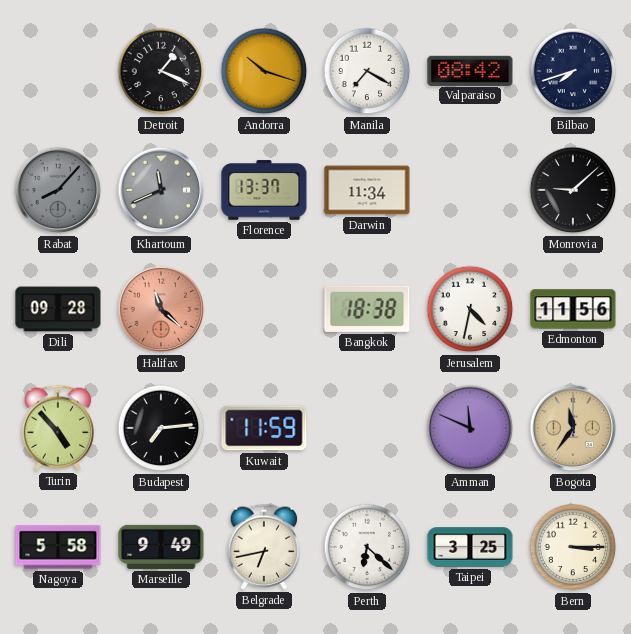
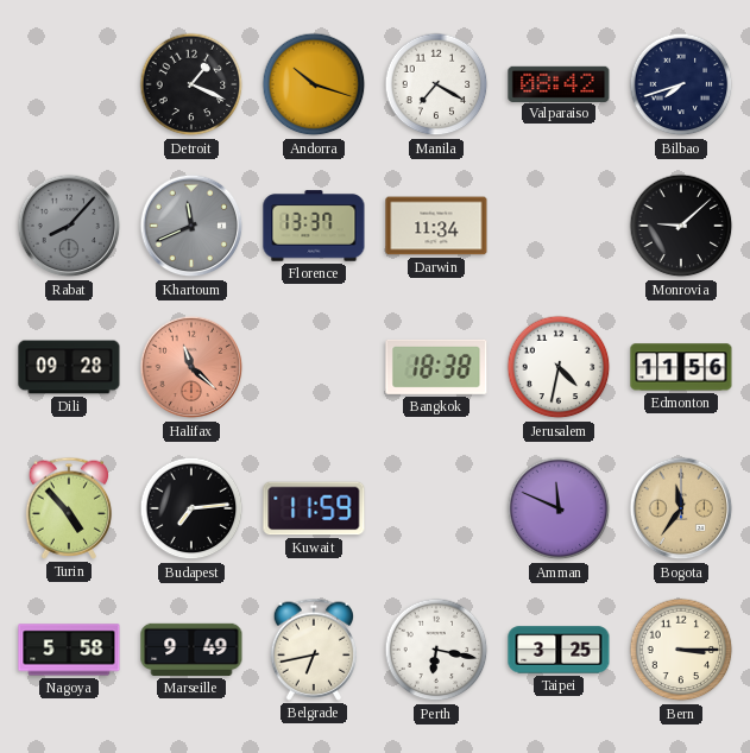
Perth: 6:22 -> 6:17
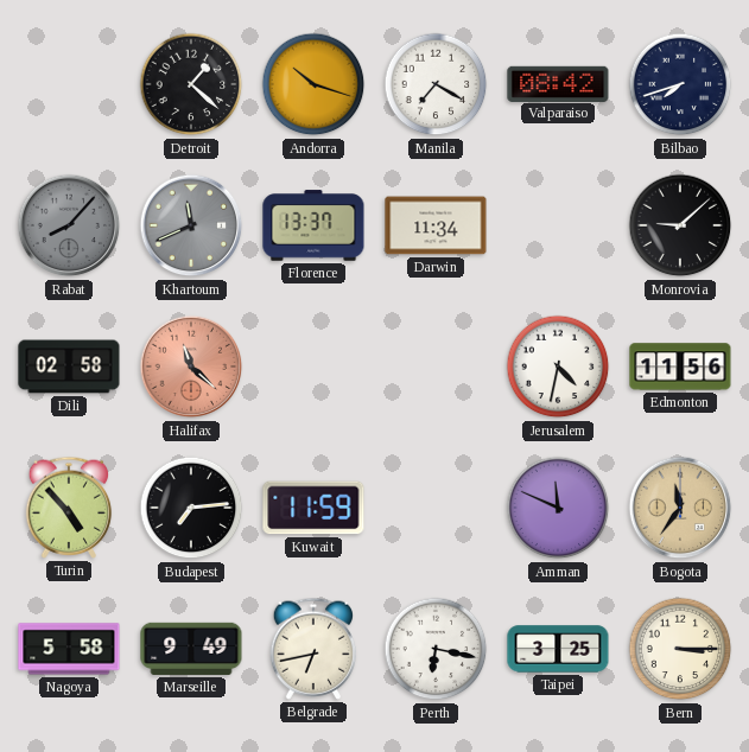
Detroit: 1:19 -> 1:22
Dili: 09:28 -> 02:58
Bangkok: 18:38 -> none
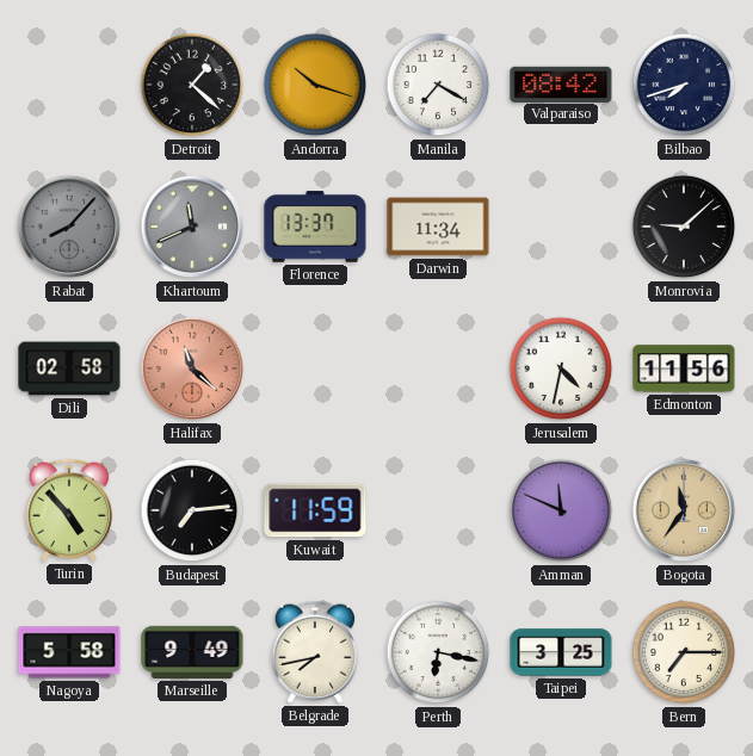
Belgrade: 6:43 -> 7:43
Bern: 3:15 -> 7:15
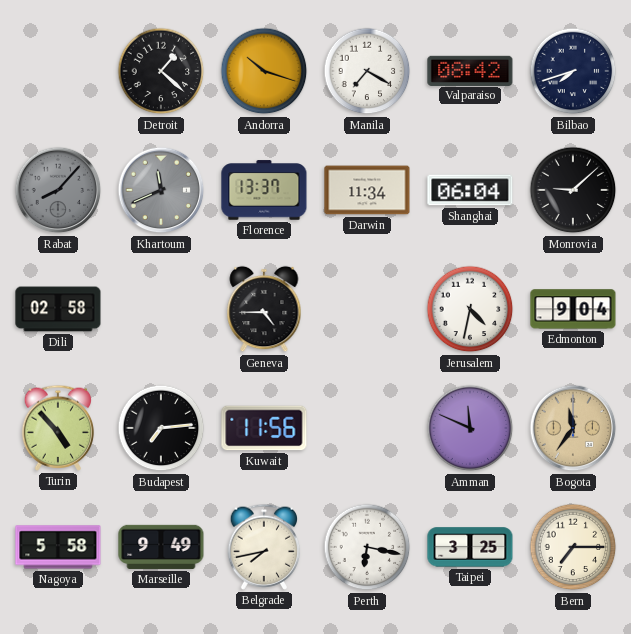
Shanghai: none -> 06:04
Halifax: 11:22 -> none
Geneva: none -> 4:45
Edmonton: 11:56 -> 9:04
Kuwait: 11:59 -> 11:56
